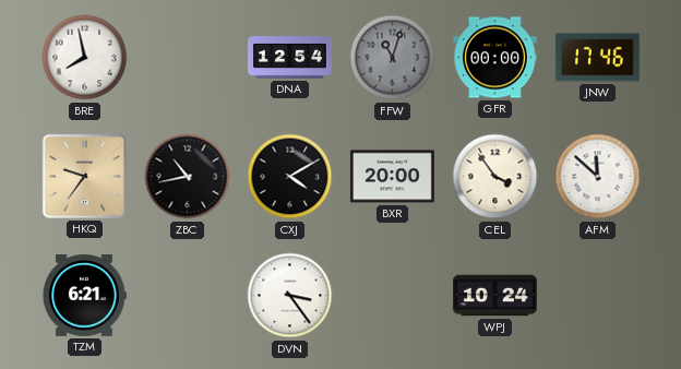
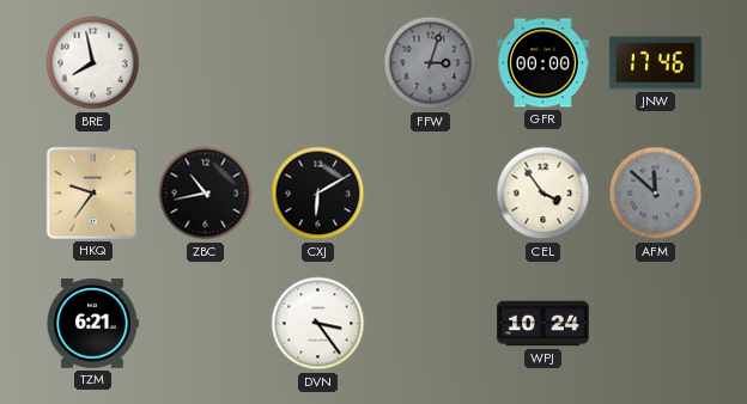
DNA: 12:54 -> none
FFW: 11:03 -> 3:03
CXJ: 4:10 -> 6:10
BXR: 20:00 -> none
AFM dial: white -> grey
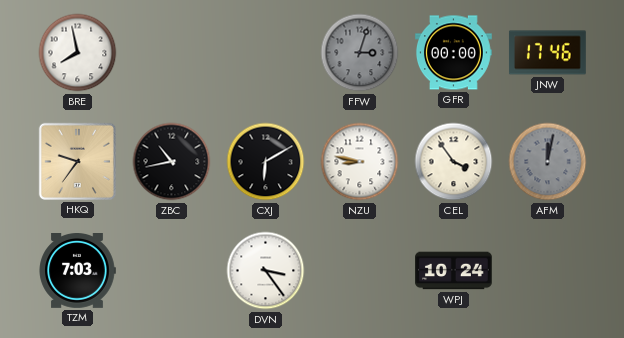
NZU: none -> 8:47
AFM: 11:52 -> 12:02
TZM: 6:21 -> 7:03
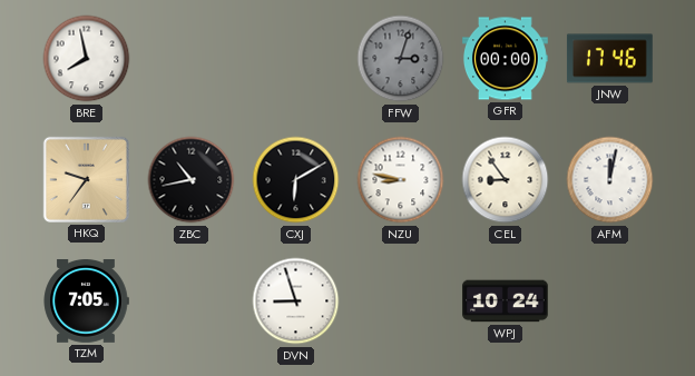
CEL: 3:54 -> 8:54
AFM dial: grey -> white
TZM: 7:03 -> 7:05
DVN: 3:24 -> 8:57
